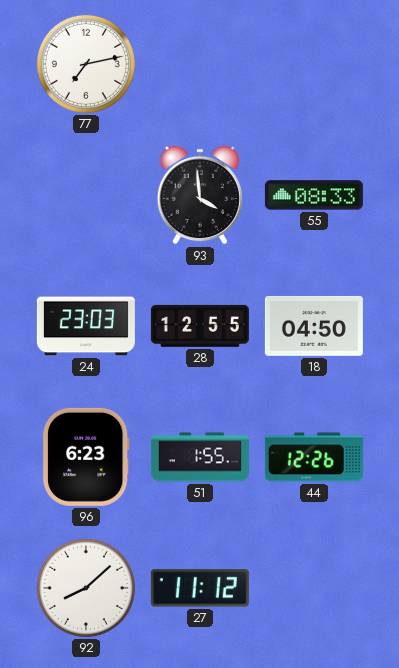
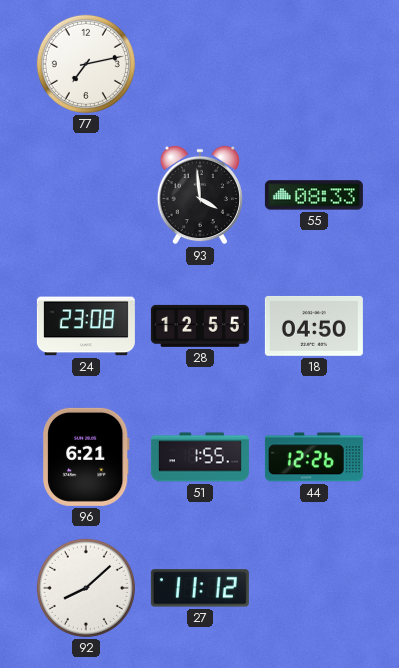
24: 23:03 -> 23:08
96: 6:23 -> 6:21
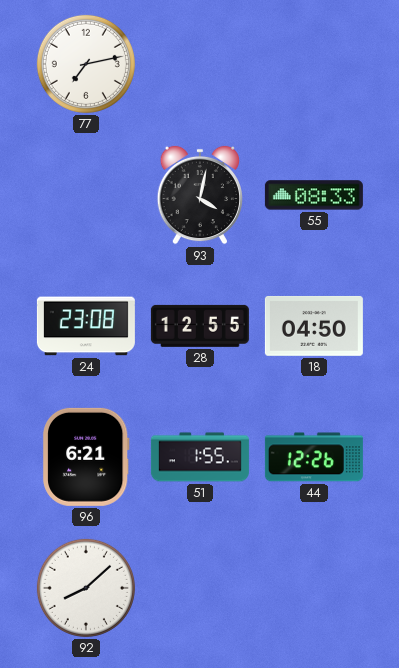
93: 3:59 -> 4:02
27: 11:12 -> none
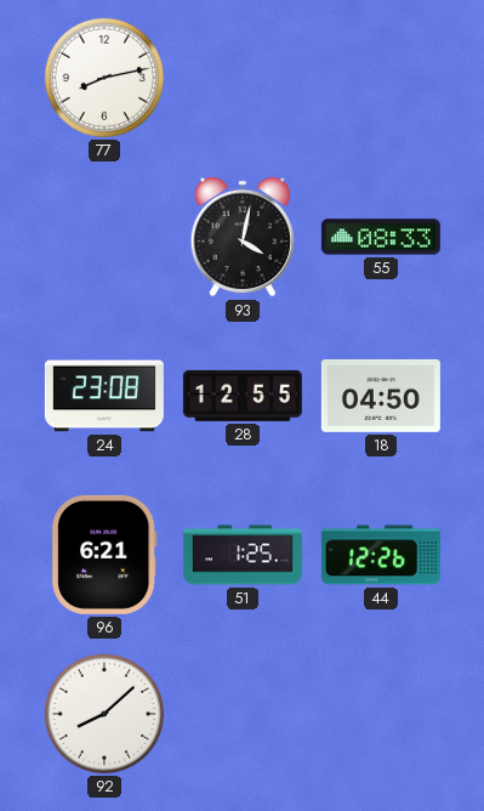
77: 7:13 -> 8:13
51: 1:55 -> 1:25
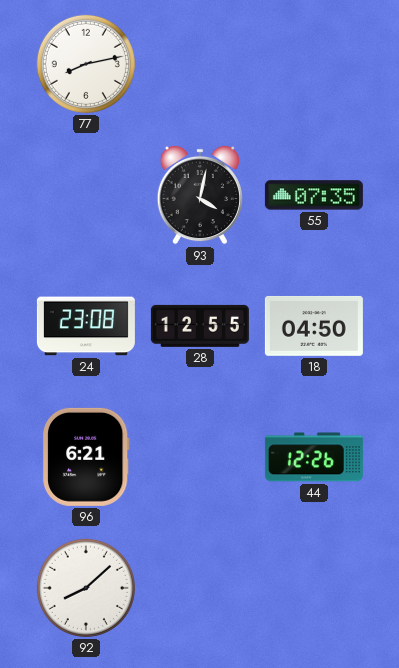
55: 08:33 -> 07:35
51: 1:25 -> none
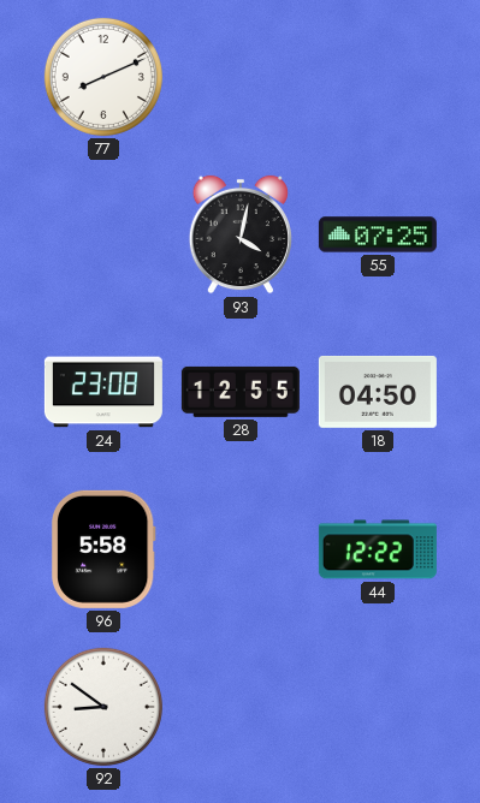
77: 8:13 -> 8:11
55: 07:35 -> 07:25
96: 6:21 -> 5:58
44: 12:26 -> 12:22
92: 8:08 -> 8:51
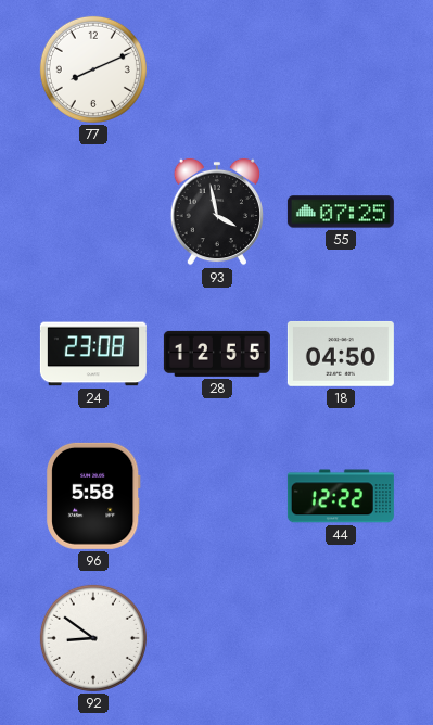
93: 4:02 -> 3:58
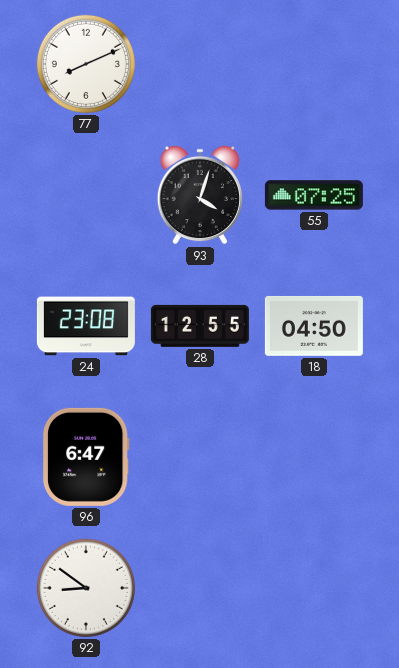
93: 3:58 -> 4:03
96: 5:58 -> 6:47
44: 12:22 -> none
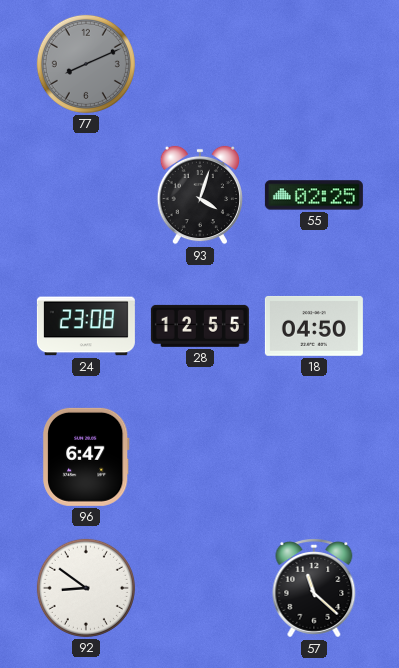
77 dial: white -> grey
55: 07:25 -> 02:25
57: none -> 11:22
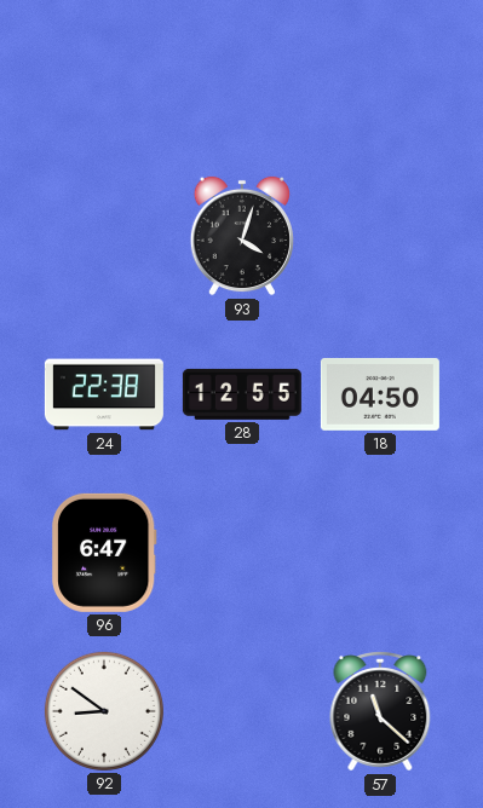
77: 8:11 -> none
55: 02:25 -> none
24: 23:08 -> 22:38
